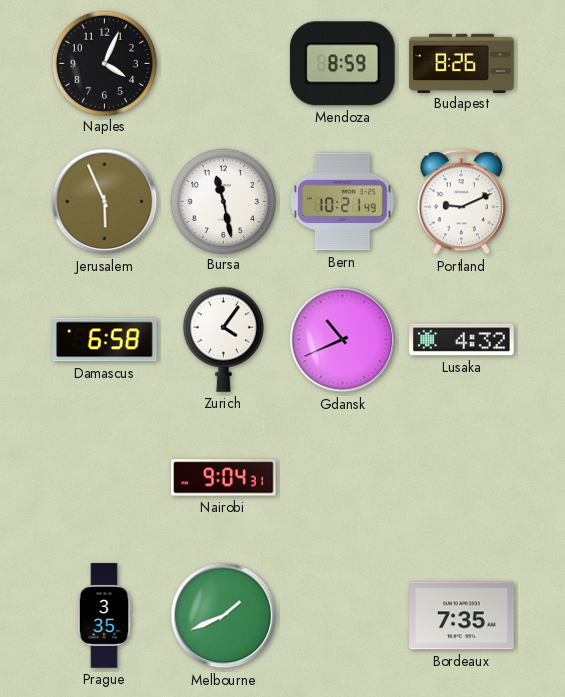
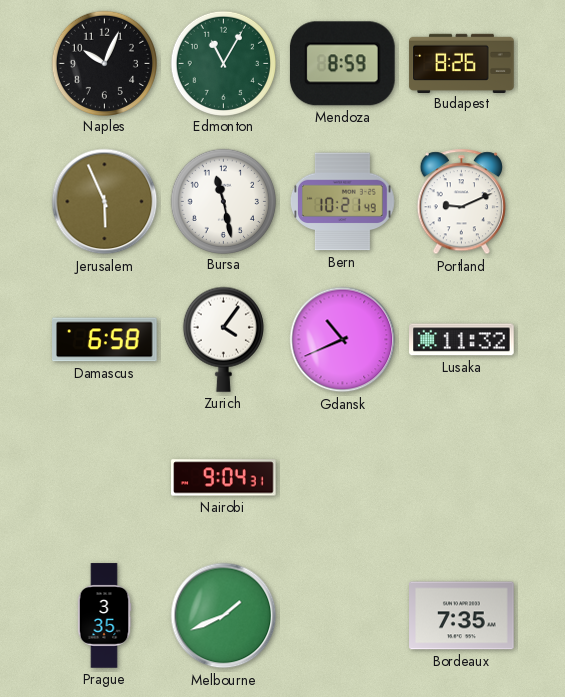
Naples: 4:04 -> 10:04
Edmonton: none -> 11:05
Lusaka: 4:32 -> 11:32
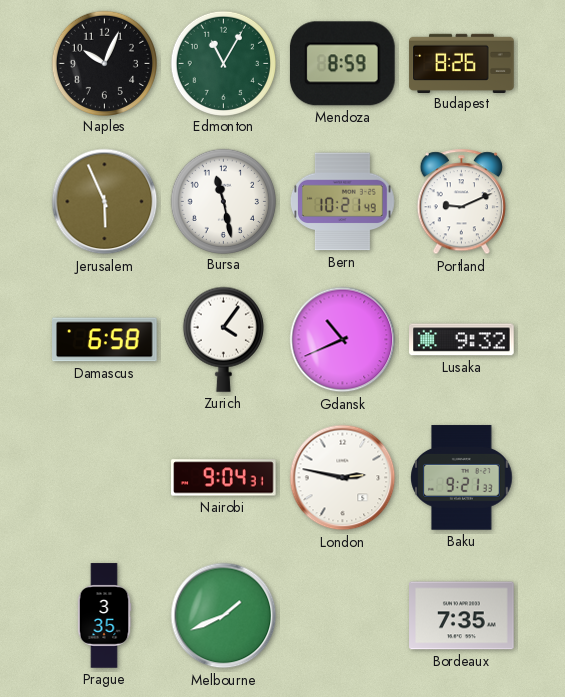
Lusaka: 11:32 -> 9:32
London: none -> 2:47
Baku: none -> 9:21
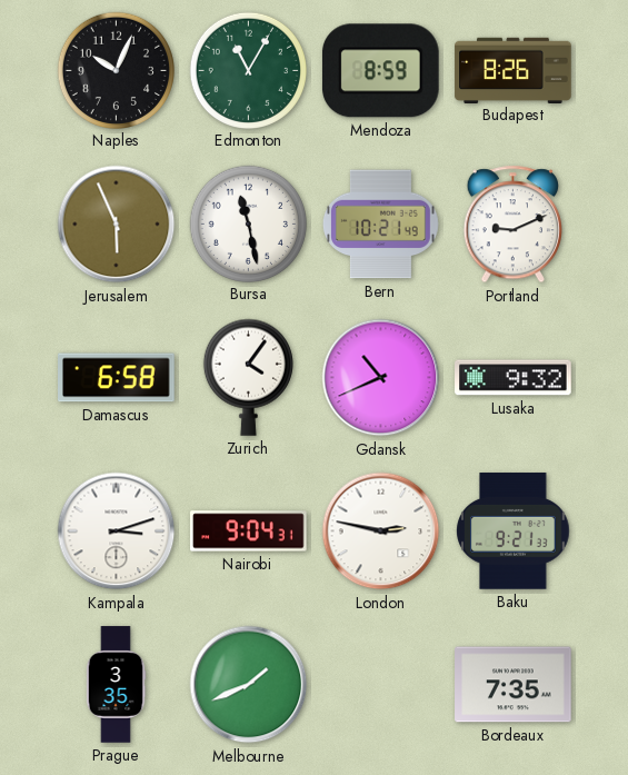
Kampala: none -> 3:12
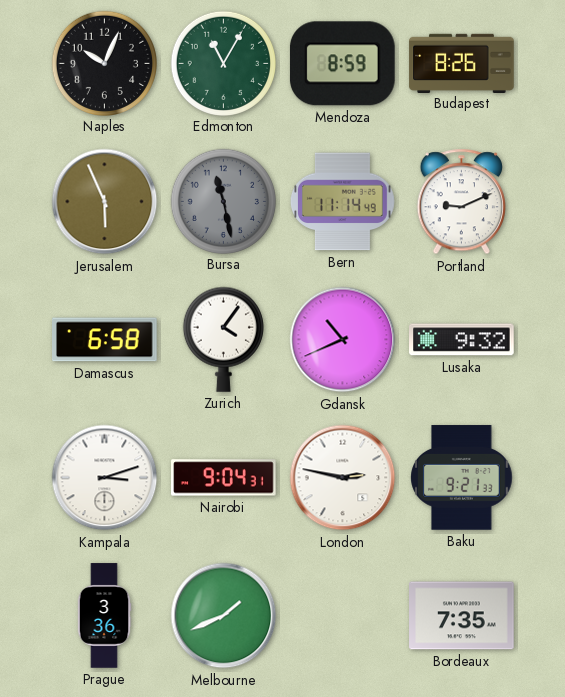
Bursa dial: white -> grey
Bern: 10:21 -> 11:14
Prague: 3:35 -> 3:36
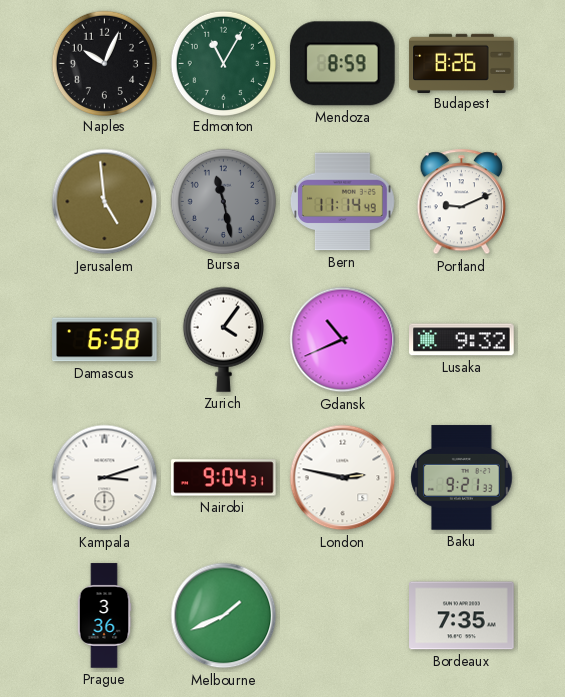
Jerusalem: 5:56 -> 4:59
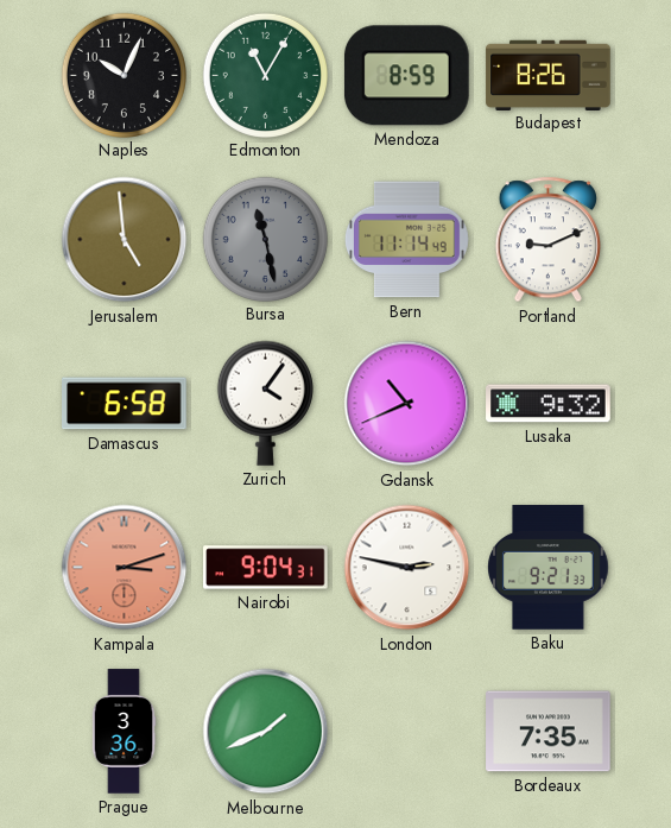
Kampala dial: white -> salmon
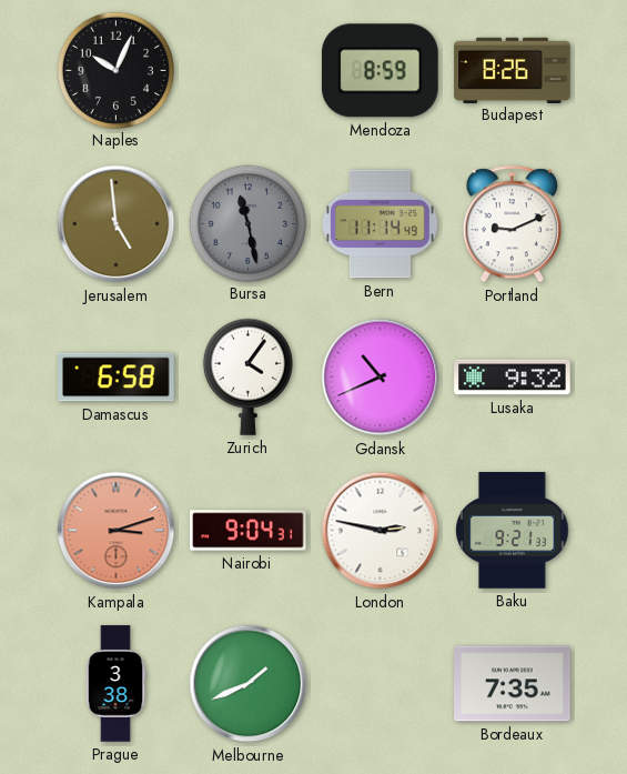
Edmonton: 11:05 -> none
Prague: 3:36 -> 3:38
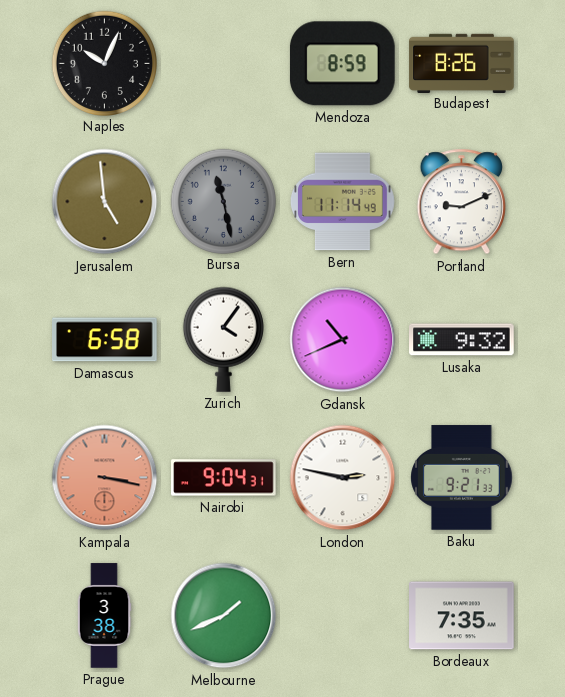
Kampala: 3:12 -> 3:17
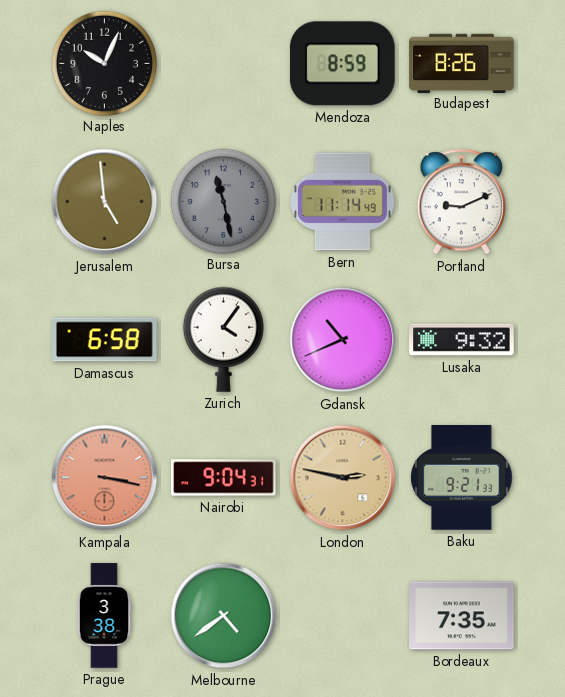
London dial: white -> champagne
Melbourne: 1:41 -> 4:39
